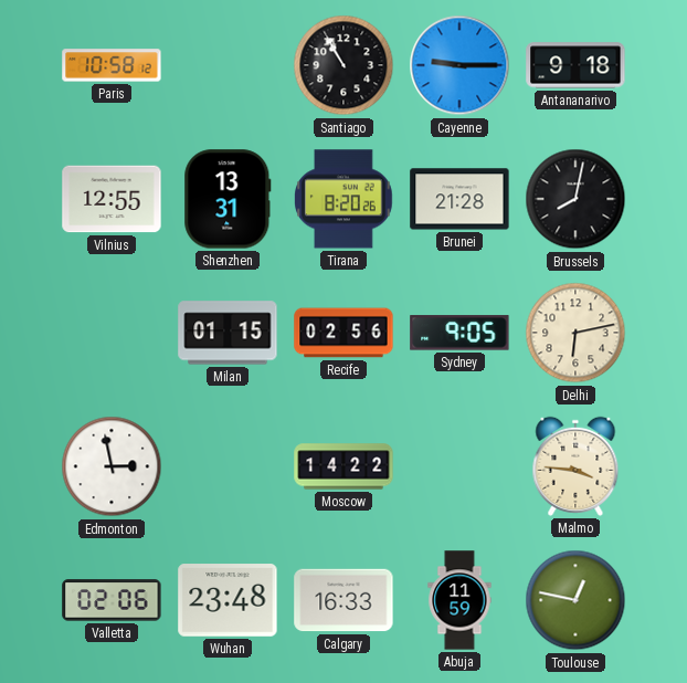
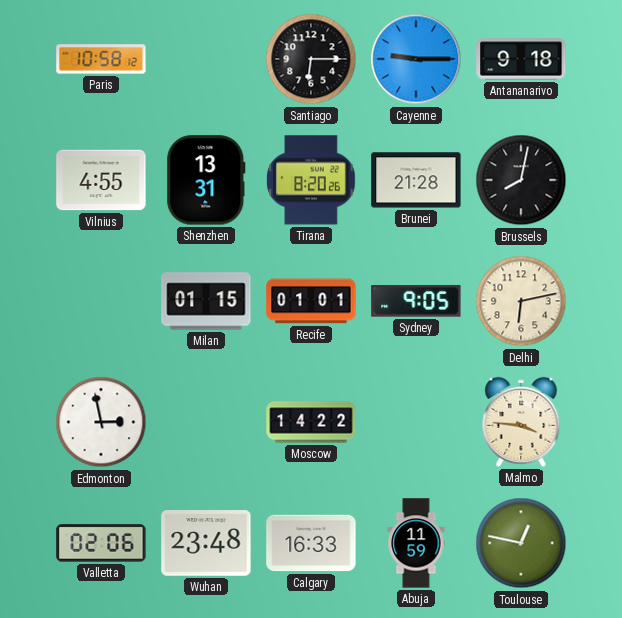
Santiago: 10:55 -> 6:15
Vilnius: 12:55 -> 4:55
Recife: 02:56 -> 01:01
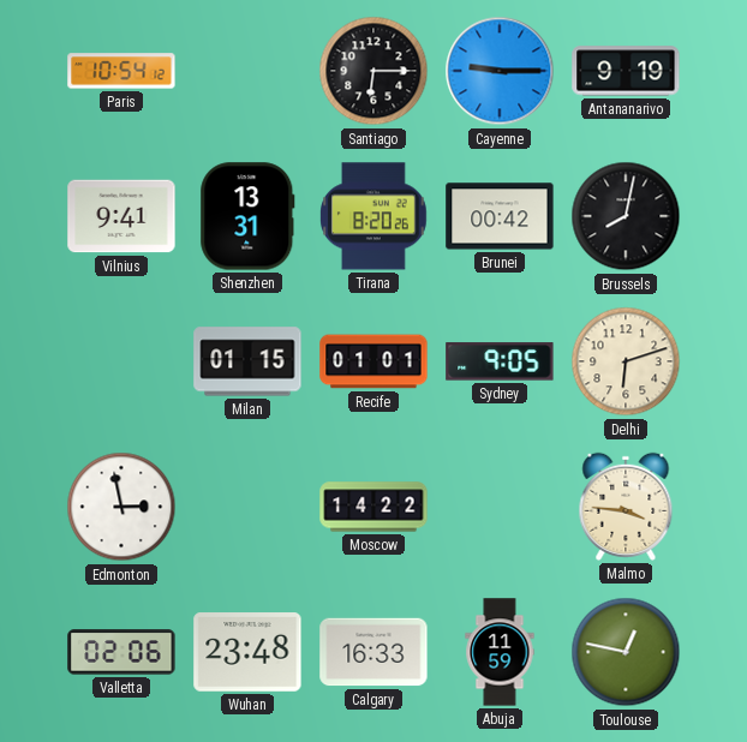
Paris: 10:58 -> 10:54
Antananarivo: 9:18 -> 9:19
Vilnius: 4:55 -> 9:41
Brunei: 21:28 -> 00:42
Delhi: 6:13 -> 6:12
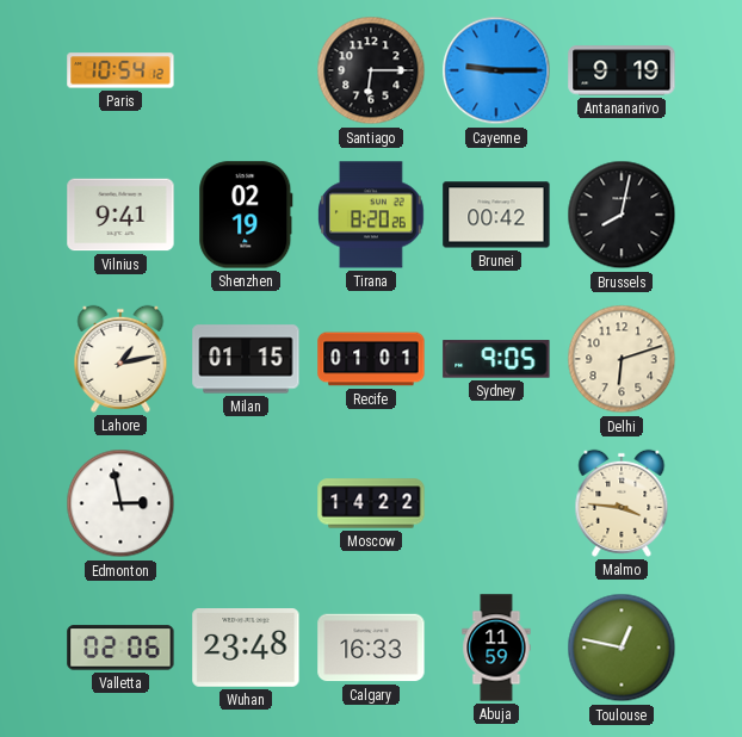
Shenzhen: 13:31 -> 02:19
Lahore: none -> 1:13
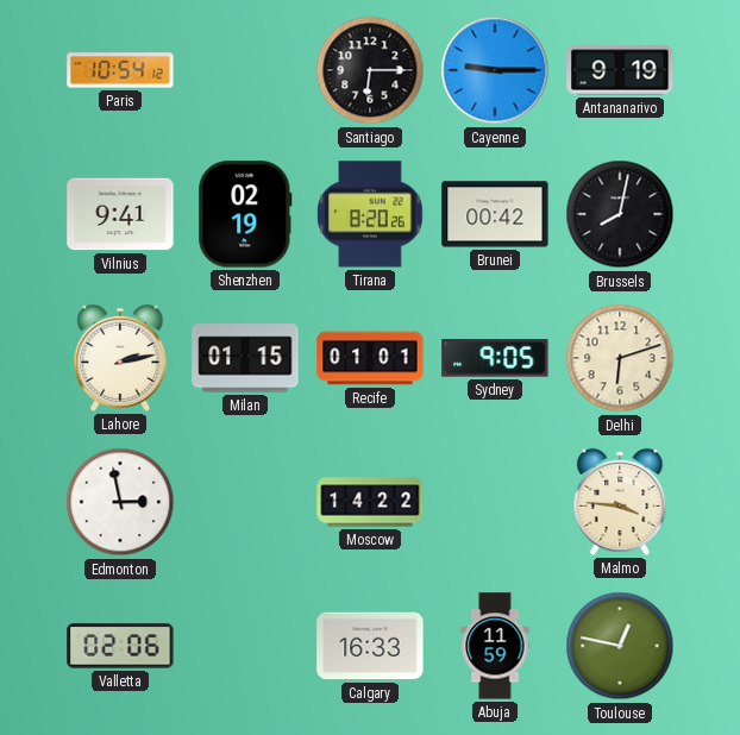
Lahore: 1:13 -> 2:13
Wuhan: 23:48 -> none
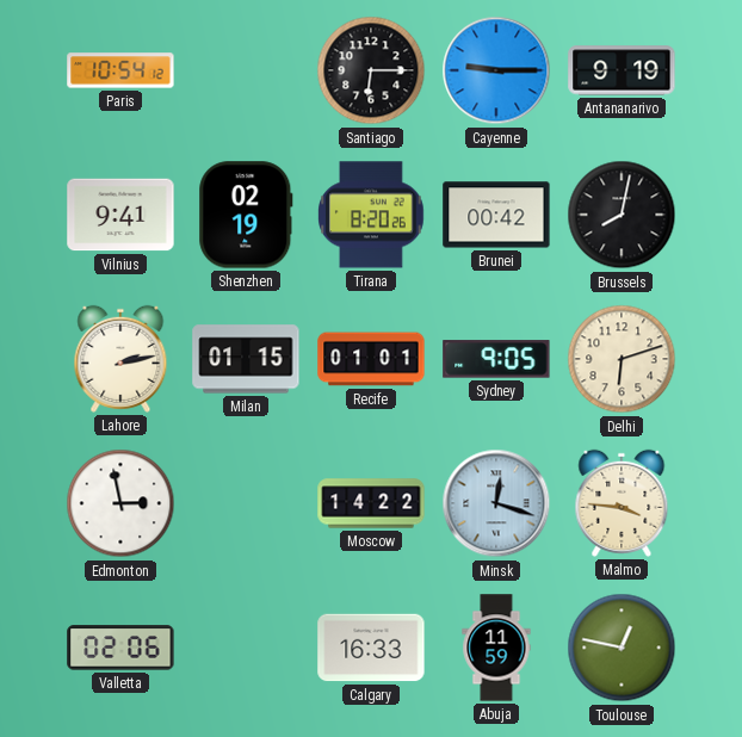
Minsk: none -> 12:18
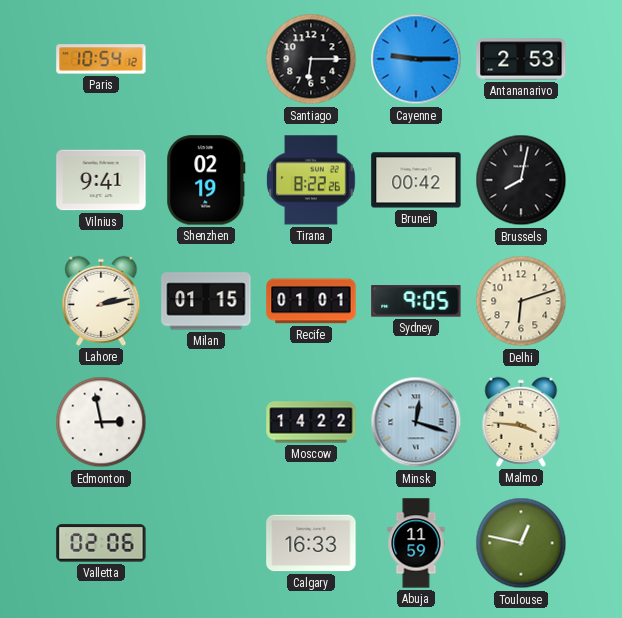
Antananarivo: 9:19 -> 2:53
Tirana: 8:20 -> 8:22
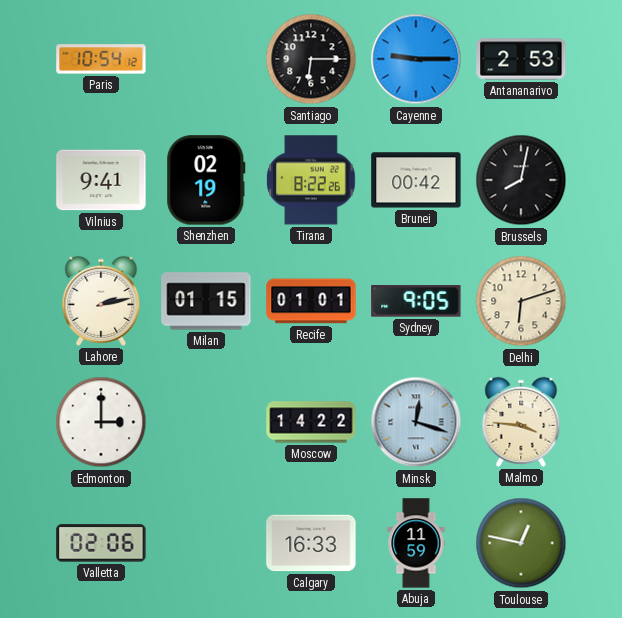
Edmonton: 2:58 -> 3:00
